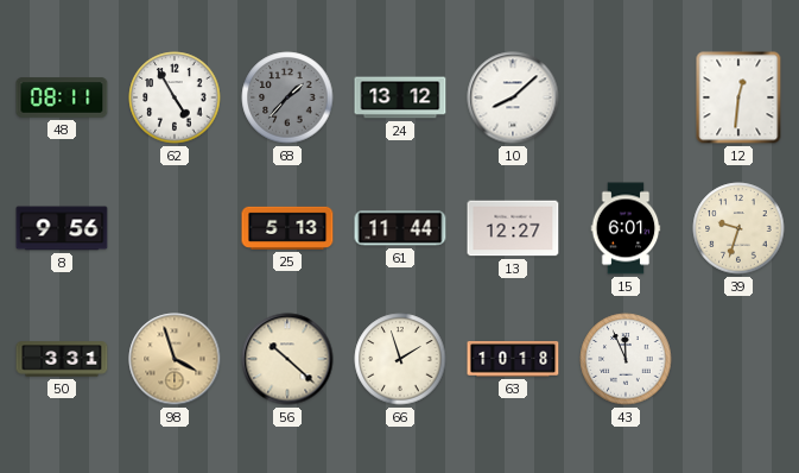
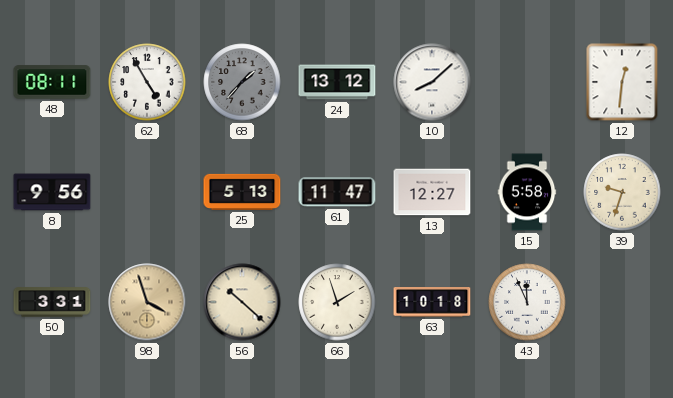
61: 11:44 -> 11:47
15: 6:01 -> 5:58
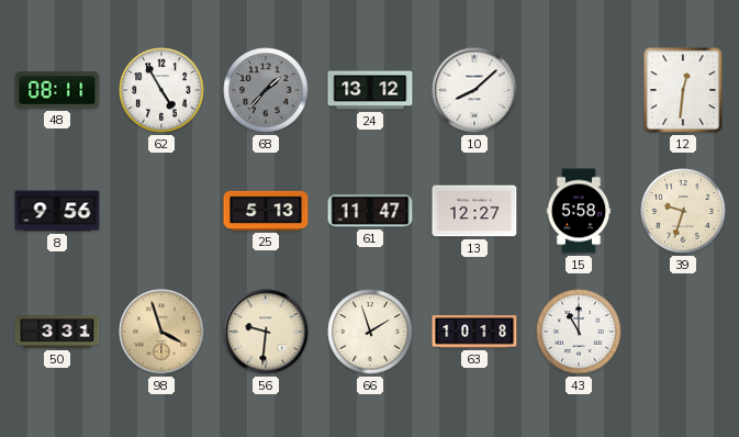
56: 10:22 -> 9:31
43: 11:56 -> 11:00
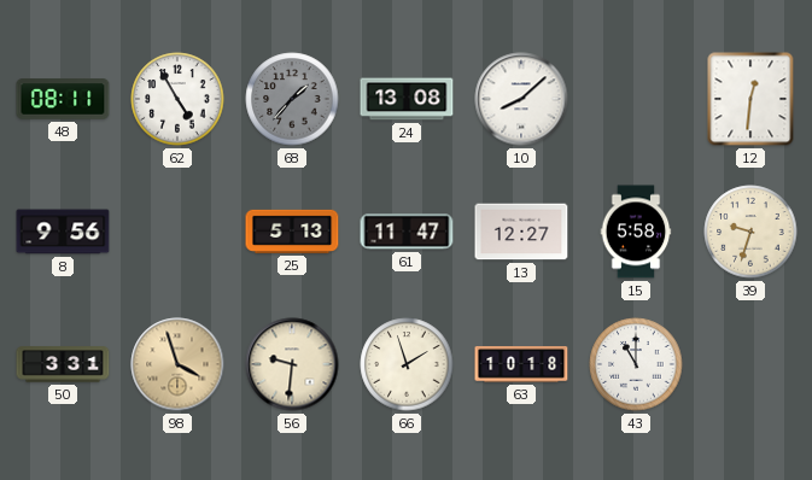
24: 13:12 -> 13:08
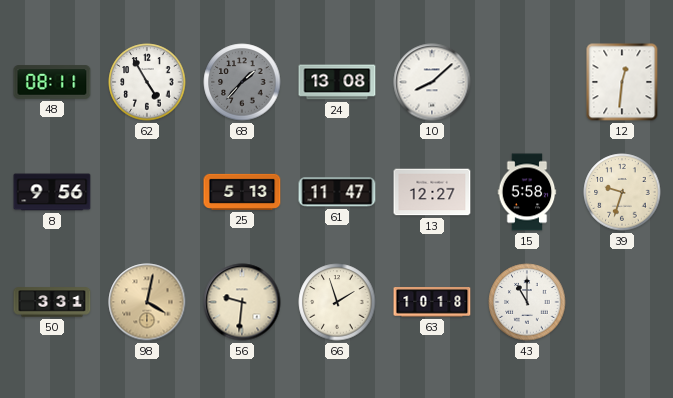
98: 3:57 -> 4:02
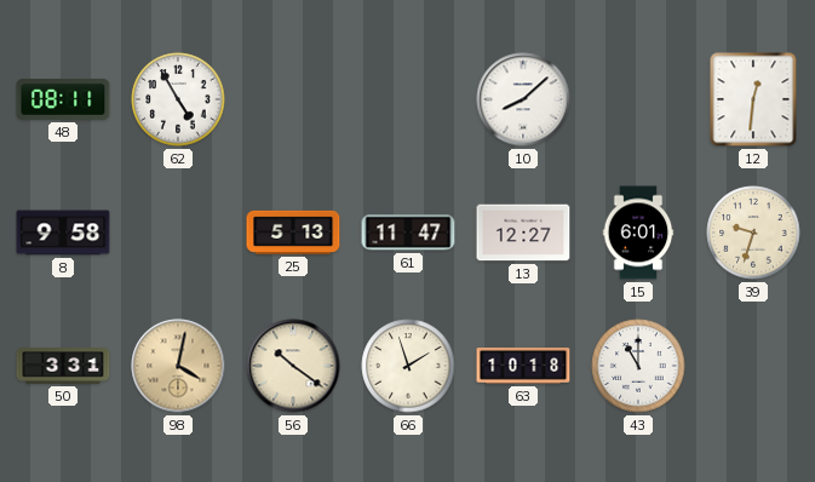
68: 1:37 -> none
24: 13:08 -> none
8: 9:56 -> 9:58
15: 5:58 -> 6:01
56: 9:31 -> 10:21
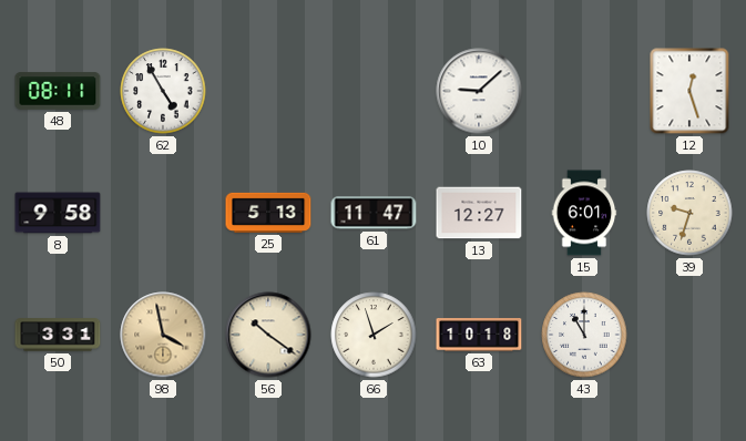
10: 8:08 -> 9:08
12: 12:31 -> 12:27
98: 4:02 -> 3:58
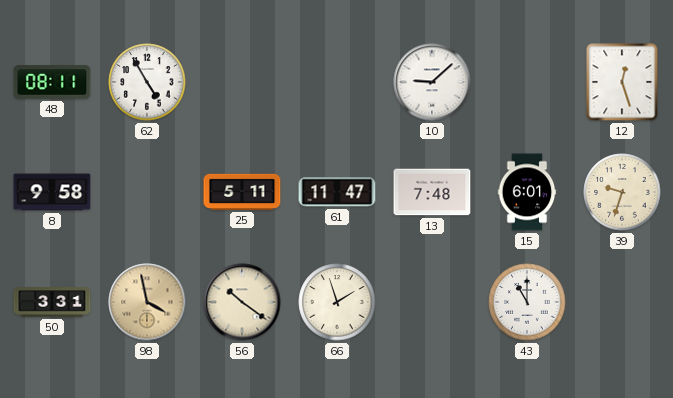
25: 5:13 -> 5:11
13: 12:27 -> 7:48
63: 10:18 -> none
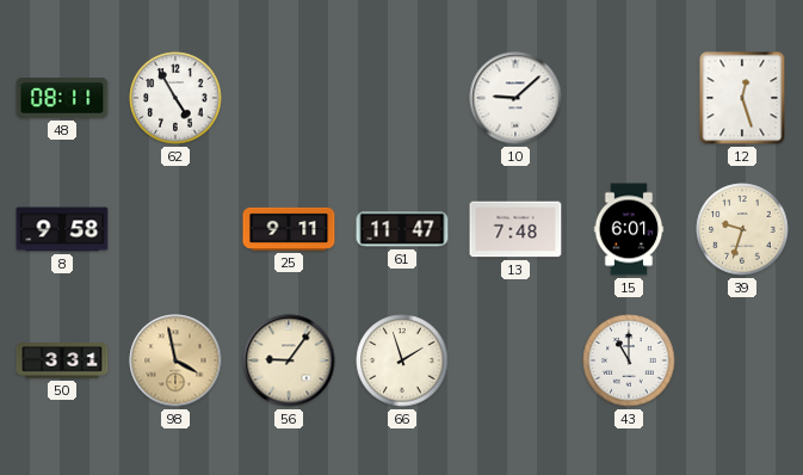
25: 5:11 -> 9:11
56: 10:21 -> 9:06
